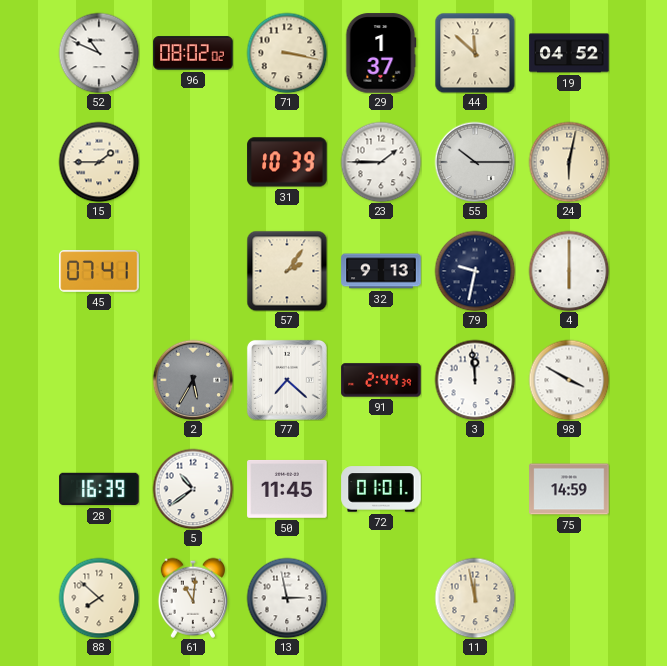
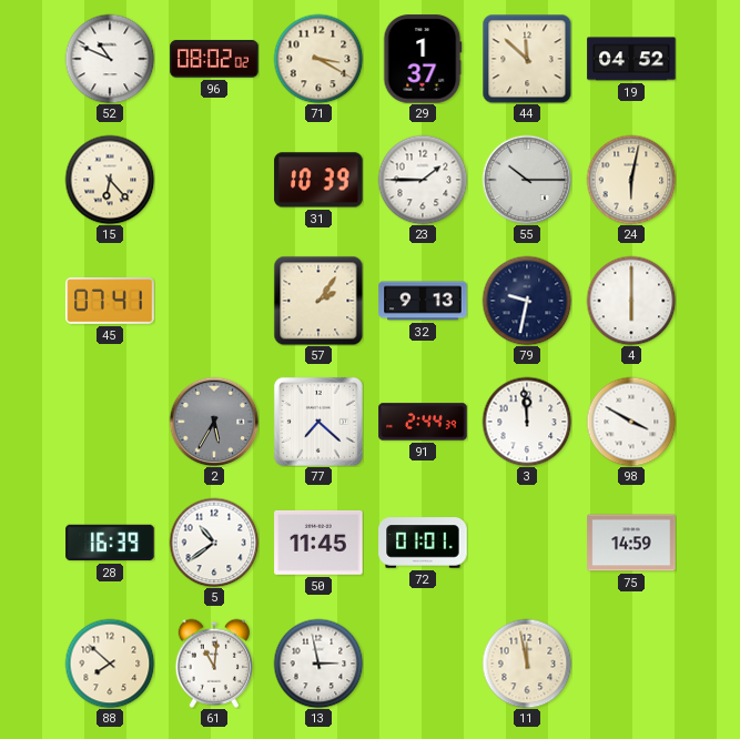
71: 3:17 -> 3:20
15: 1:45 -> 6:23
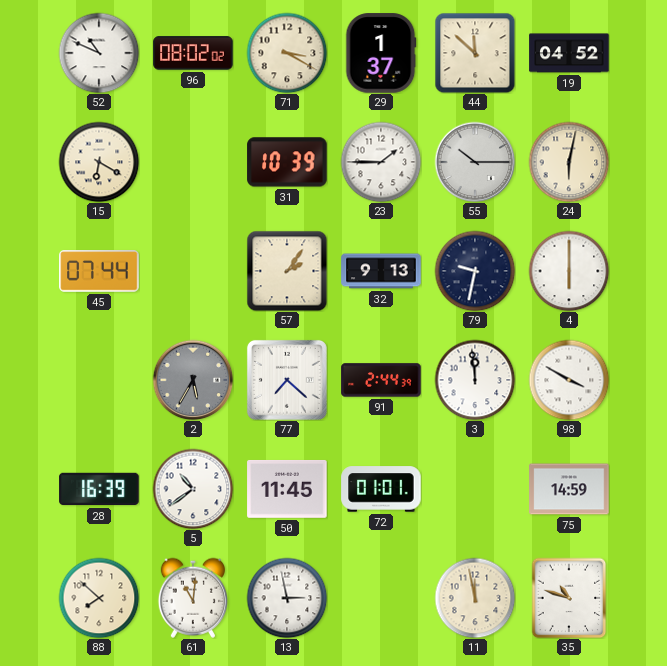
15: 6:23 -> 6:20
45: 07:41 -> 07:44
35: none -> 10:48
